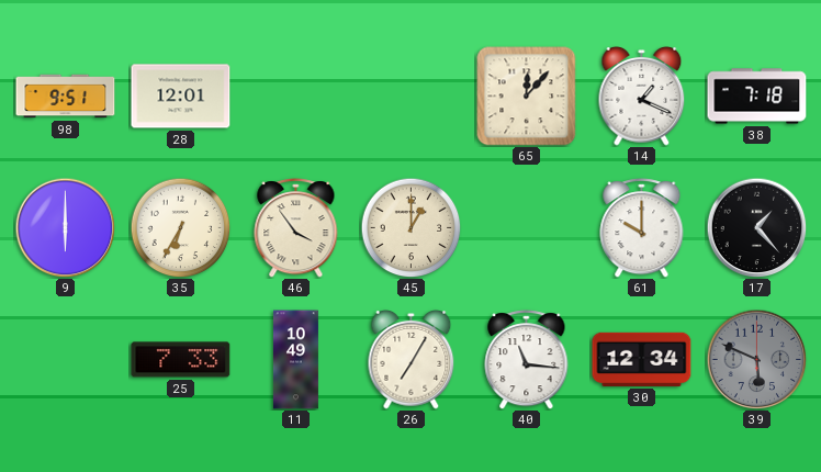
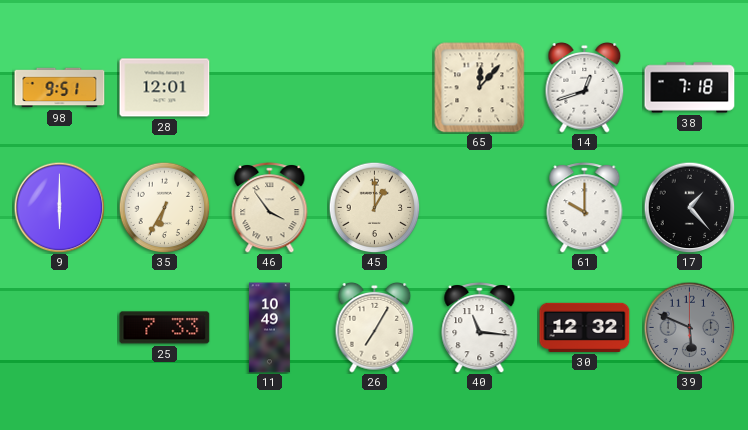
14: 1:19 -> 12:42
30: 12:34 -> 12:32
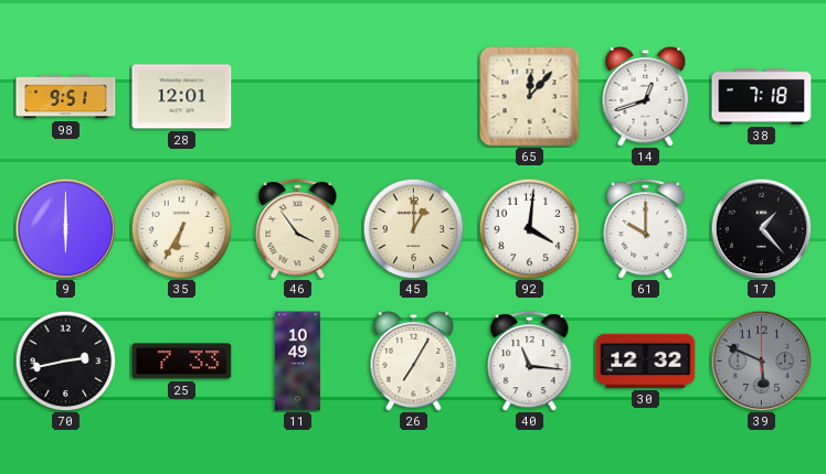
92: none -> 4:01
70: none -> 2:43
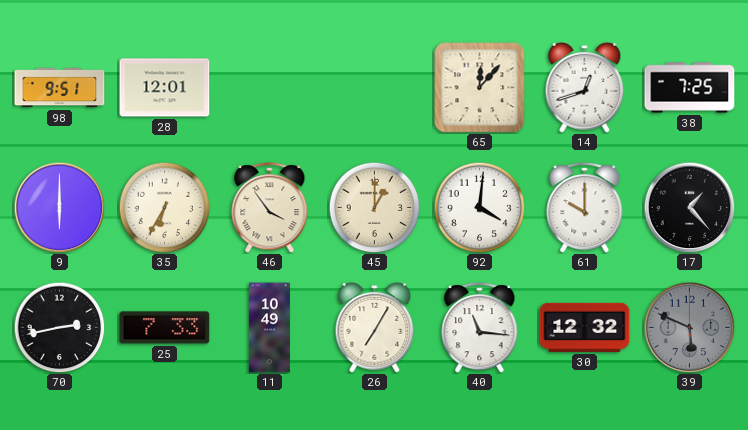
38: 7:18 -> 7:25
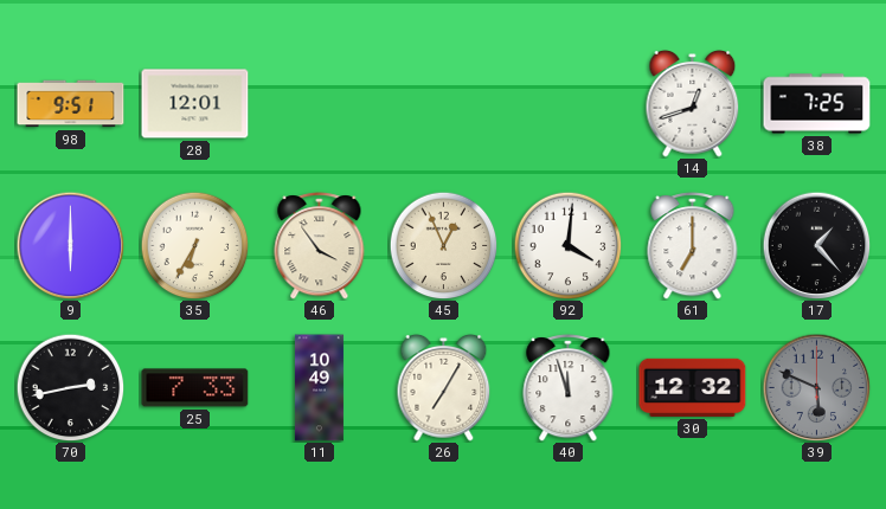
65: 12:07 -> none
45: 1:00 -> 12:56
61: 10:00 -> 7:00
40: 11:16 -> 11:57
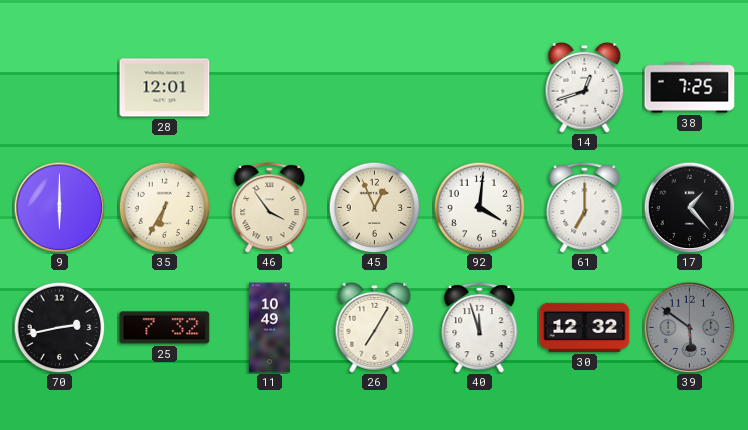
98: 9:51 -> none
25: 7:33 -> 7:32
39: 5:49 -> 5:51
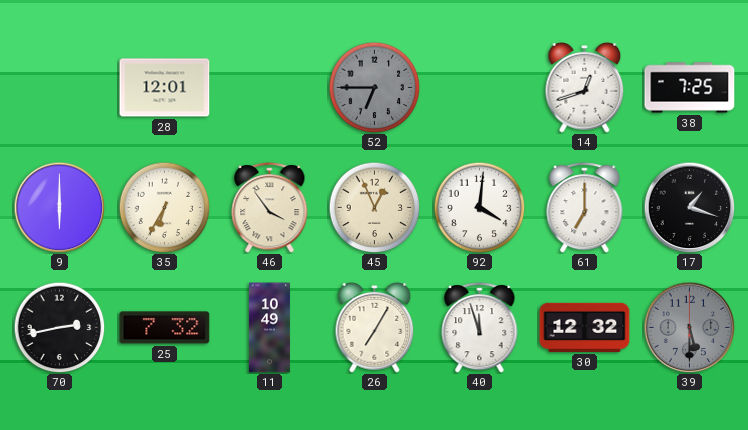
52: none -> 6:45
17: 1:23 -> 1:18
39: 5:51 -> 5:30
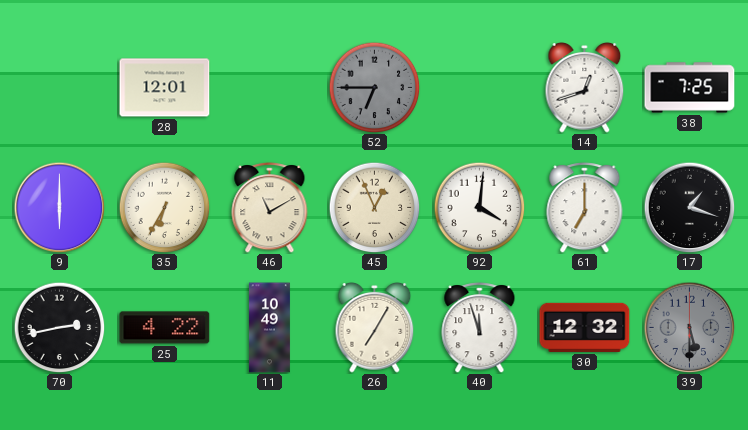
46: 3:54 -> 11:10
25: 7:32 -> 4:22
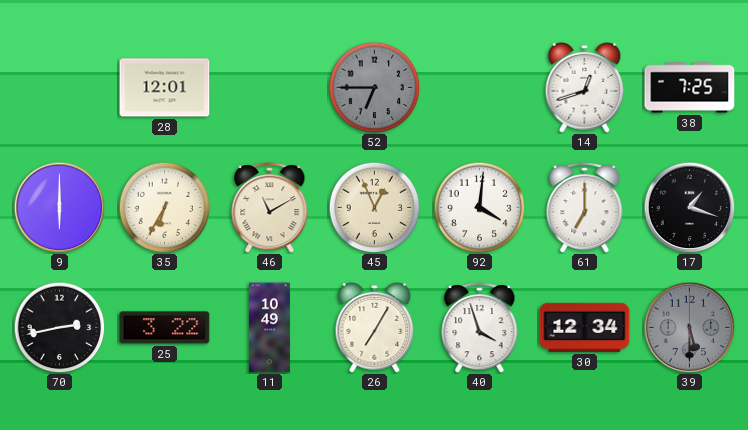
25: 4:22 -> 3:22
40: 11:57 -> 3:57
30: 12:32 -> 12:34
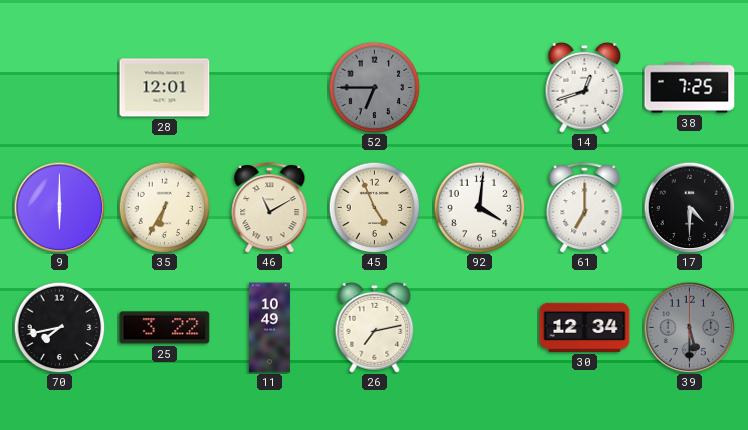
45: 12:56 -> 4:56
17: 1:18 -> 4:30
70: 2:43 -> 7:43
26: 7:05 -> 7:13
40: 3:57 -> none
